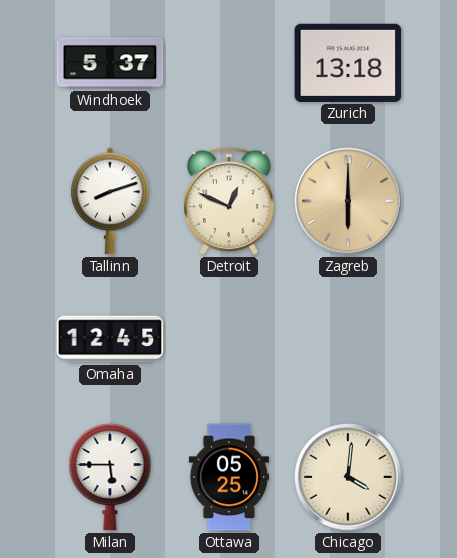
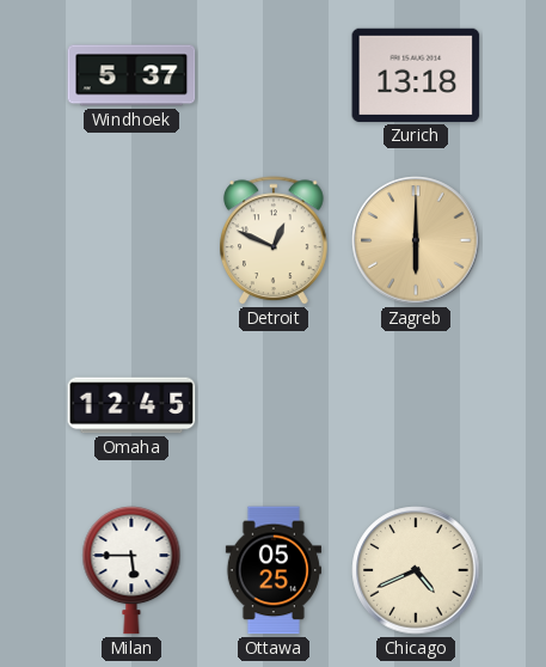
Tallinn: 8:12 -> none
Chicago: 4:01 -> 4:41
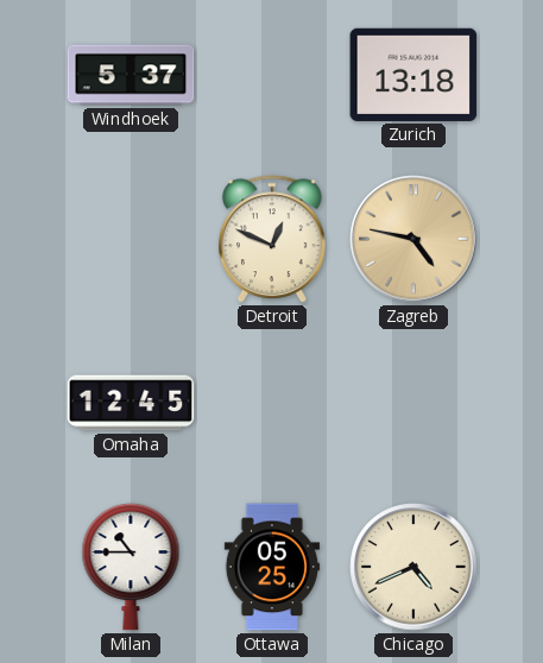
Zagreb: 6:00 -> 4:47
Milan: 5:45 -> 10:45
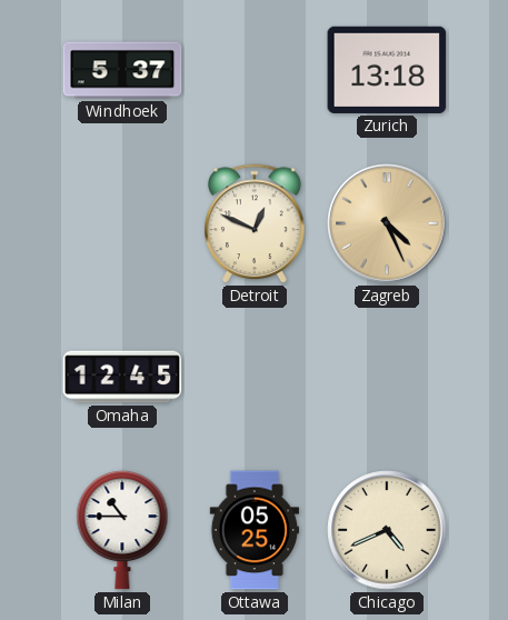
Zagreb: 4:47 -> 4:26
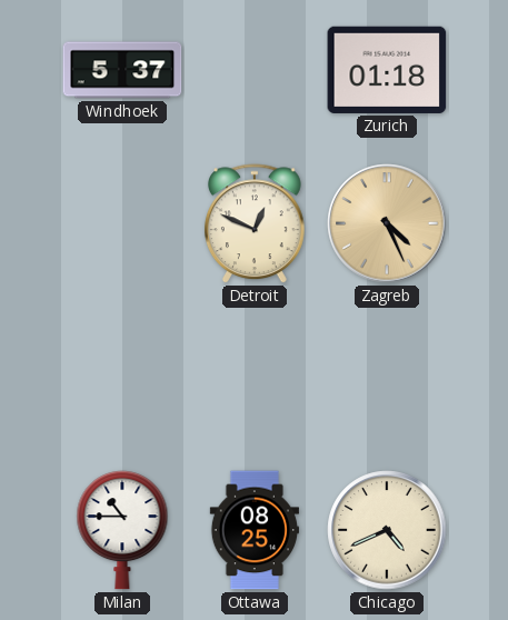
Zurich: 13:18 -> 01:18
Omaha: 12:45 -> none
Ottawa: 05:25 -> 08:25
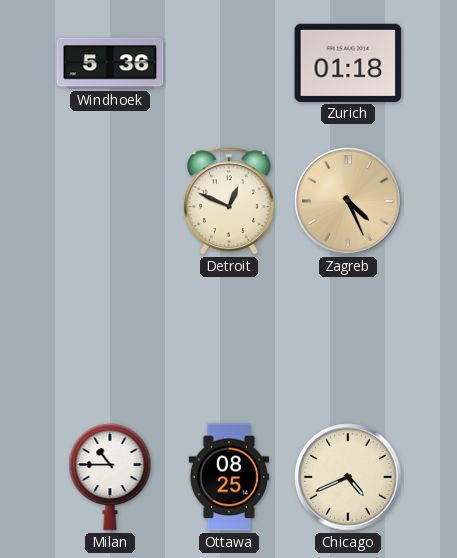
Windhoek: 5:37 -> 5:36
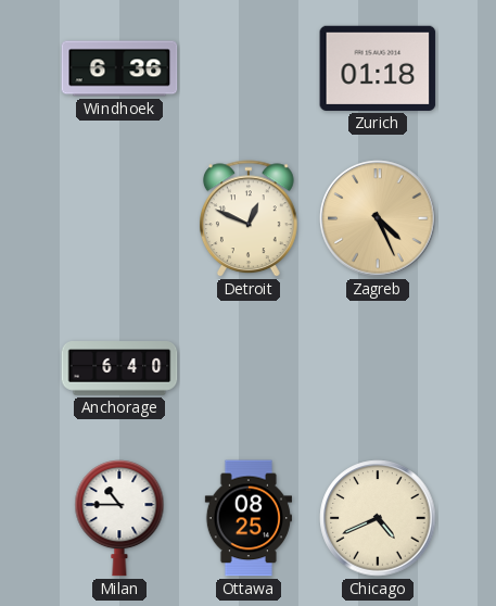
Windhoek: 5:36 -> 6:36
Anchorage: none -> 6:40
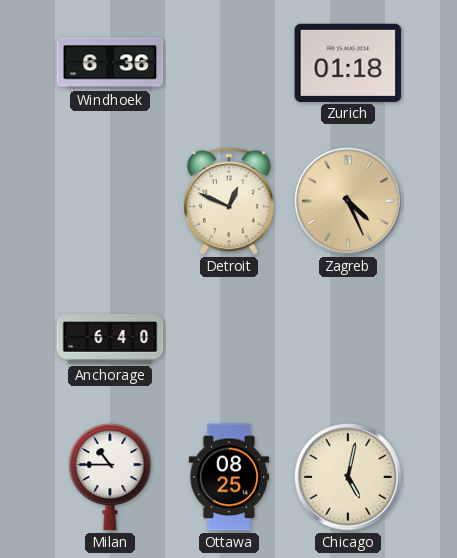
Chicago: 4:41 -> 5:02
